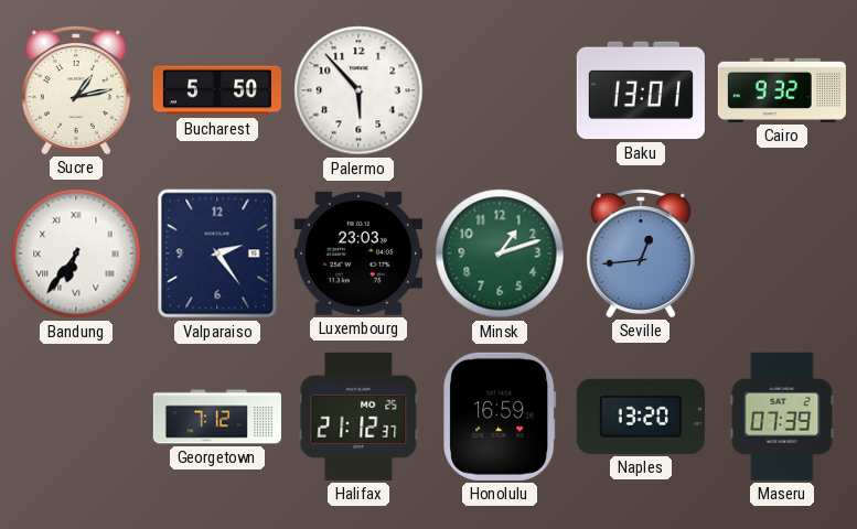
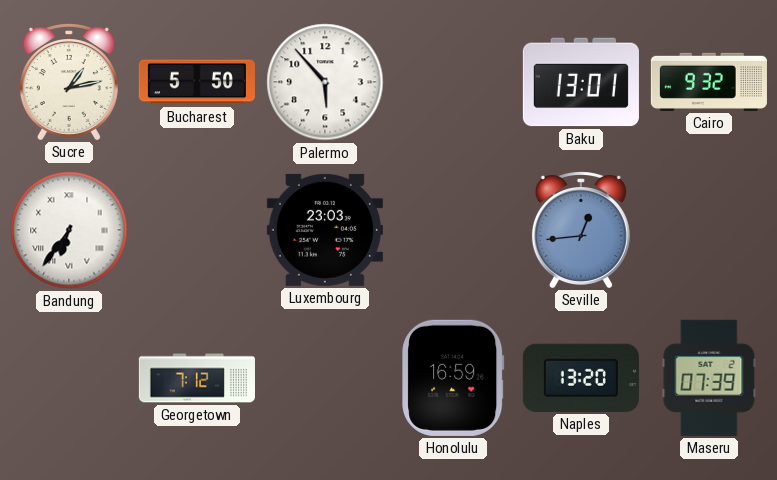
Valparaiso: 2:24 -> none
Minsk: 1:12 -> none
Halifax: 21:12 -> none
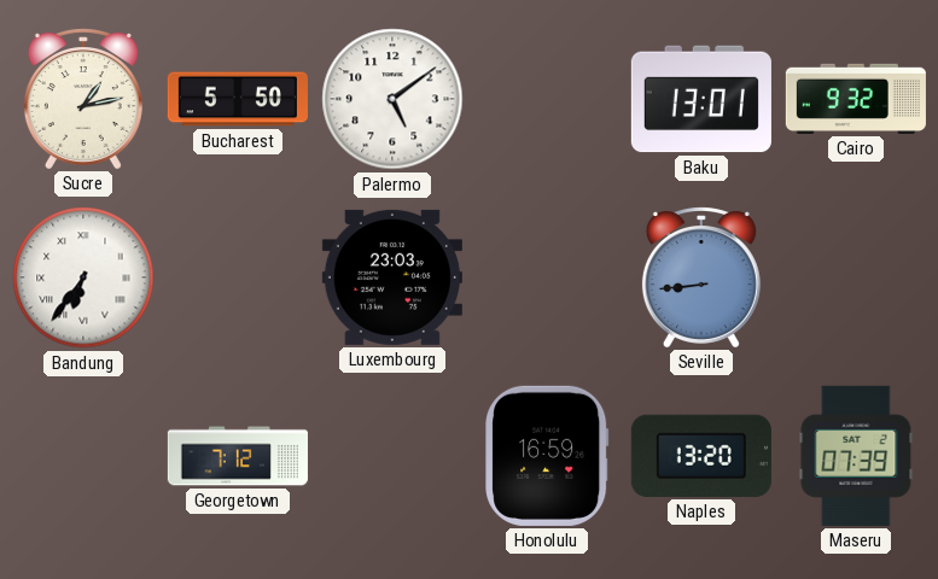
Palermo: 5:53 -> 5:09
Seville: 12:44 -> 8:44
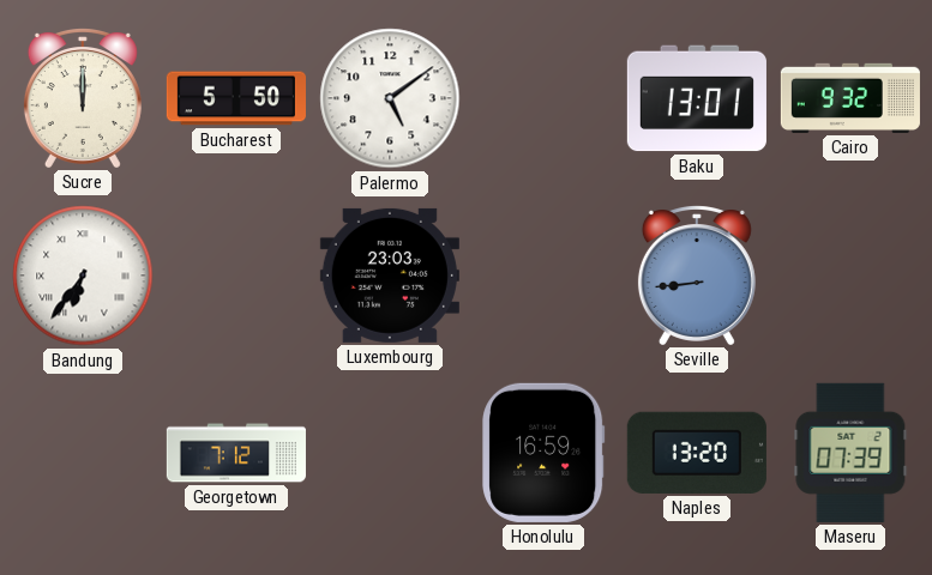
Sucre: 1:13 -> 12:00
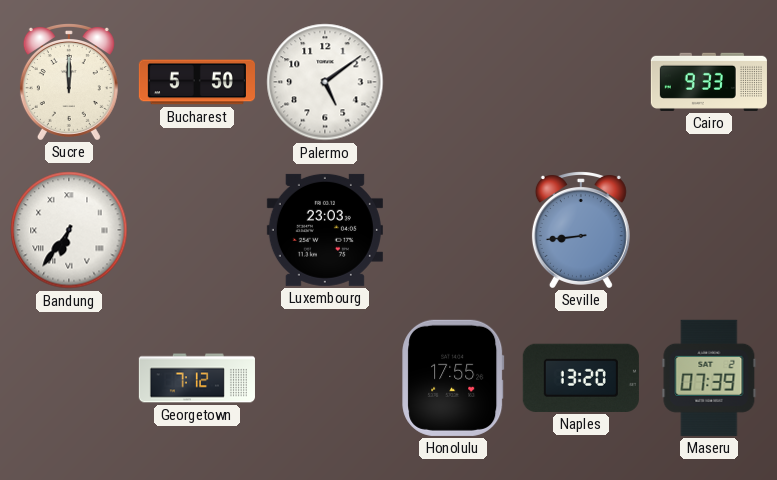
Baku: 13:01 -> none
Cairo: 9:32 -> 9:33
Honolulu: 16:59 -> 17:55
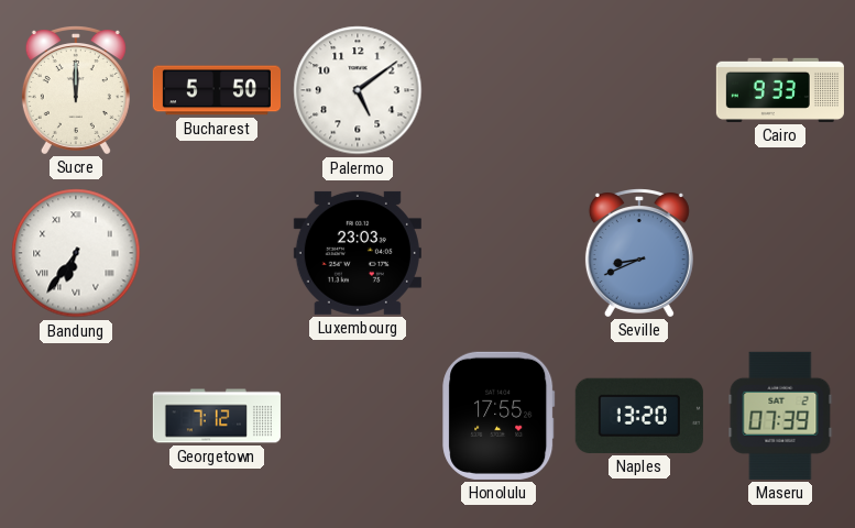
Seville: 8:44 -> 8:41
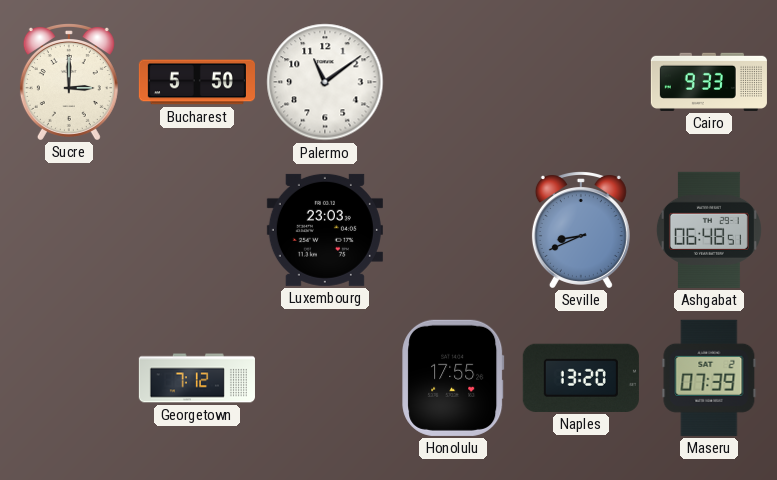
Sucre: 12:00 -> 3:00
Palermo: 5:09 -> 11:09
Bandung: 6:36 -> none
Ashgabat: none -> 06:48
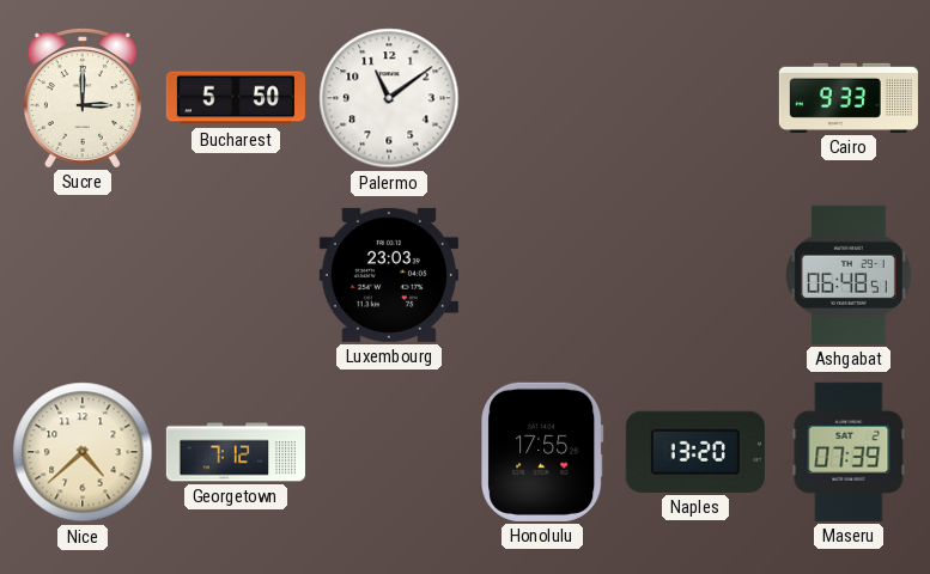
Seville: 8:41 -> none
Nice: none -> 4:38
